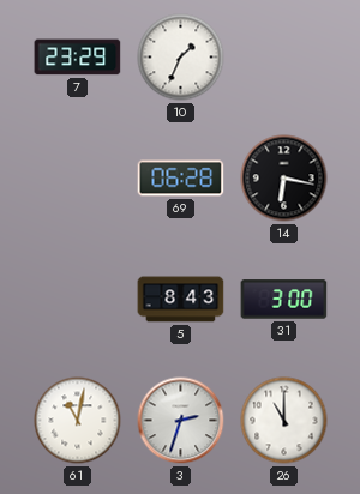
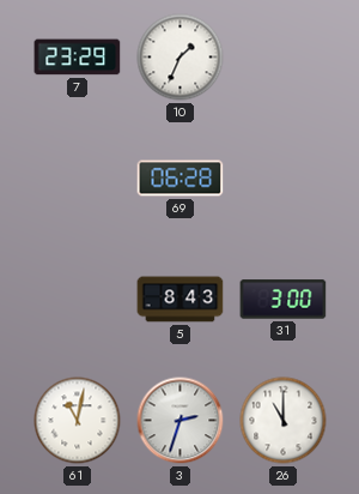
14: 6:17 -> none
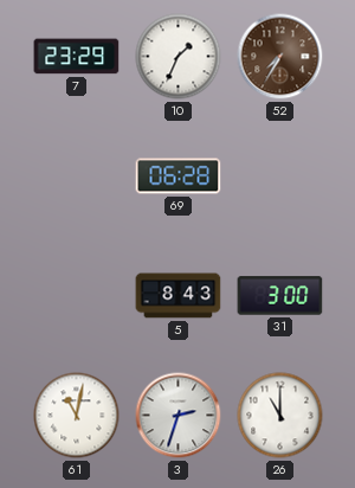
52: none -> 7:35
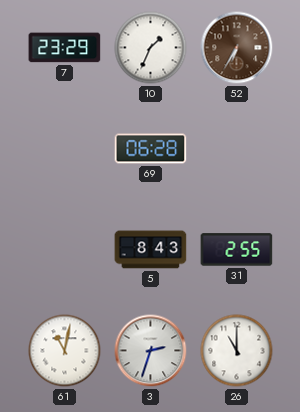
52: 7:35 -> 6:35
31: 3:00 -> 2:55
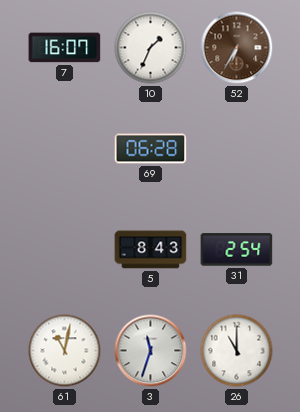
7: 23:29 -> 16:07
31: 2:55 -> 2:54
3: 2:33 -> 11:33
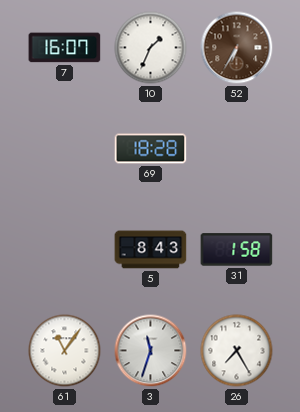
69: 06:28 -> 18:28
31: 2:54 -> 1:58
61: 11:02 -> 11:06
26: 11:00 -> 7:25
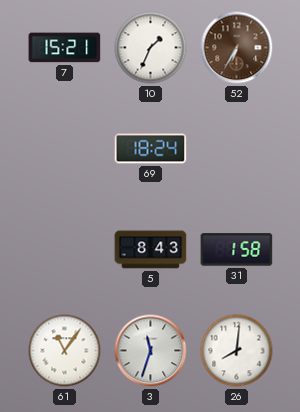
7: 16:07 -> 15:21
69: 18:28 -> 18:24
26: 7:25 -> 8:01
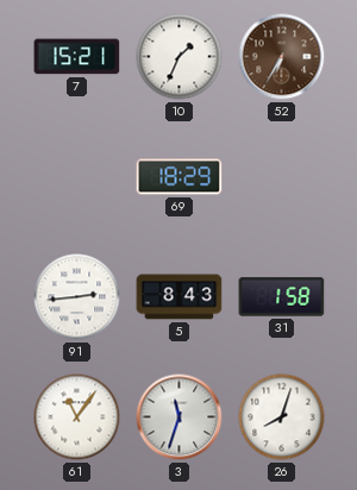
69: 18:24 -> 18:29
91: none -> 2:44
26: 8:01 -> 8:03
